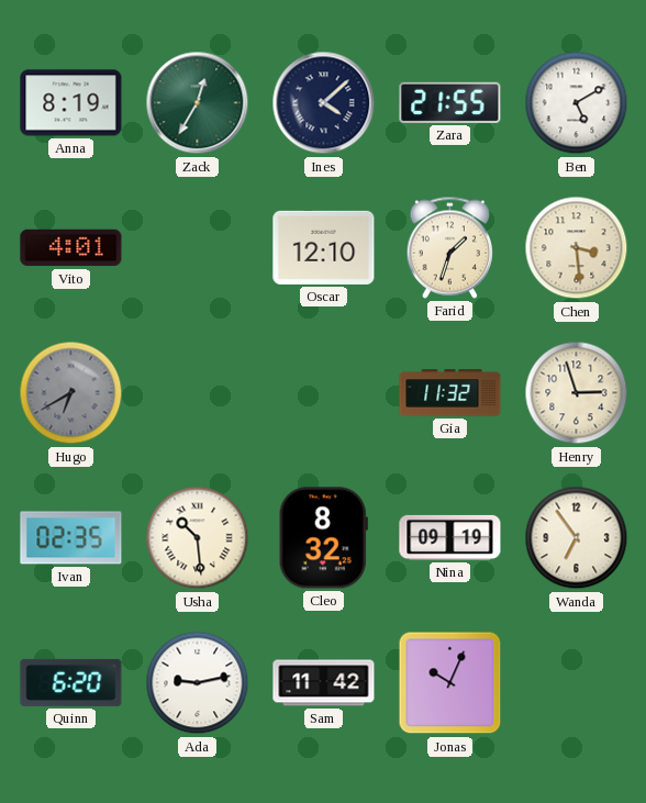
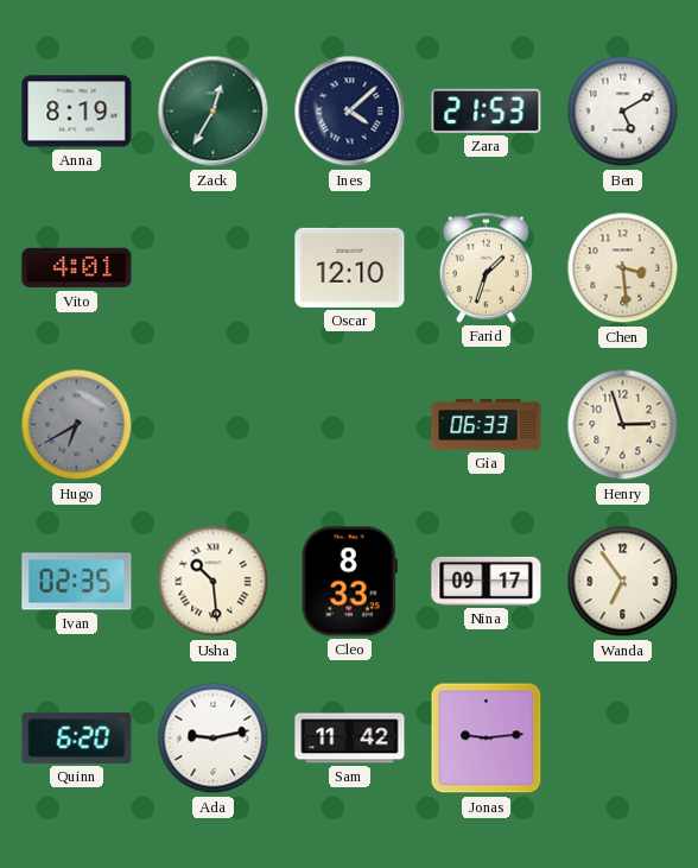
Zara: 21:55 -> 21:53
Gia: 11:32 -> 06:33
Cleo: 8:32 -> 8:33
Nina: 09:19 -> 09:17
Jonas: 10:04 -> 9:14
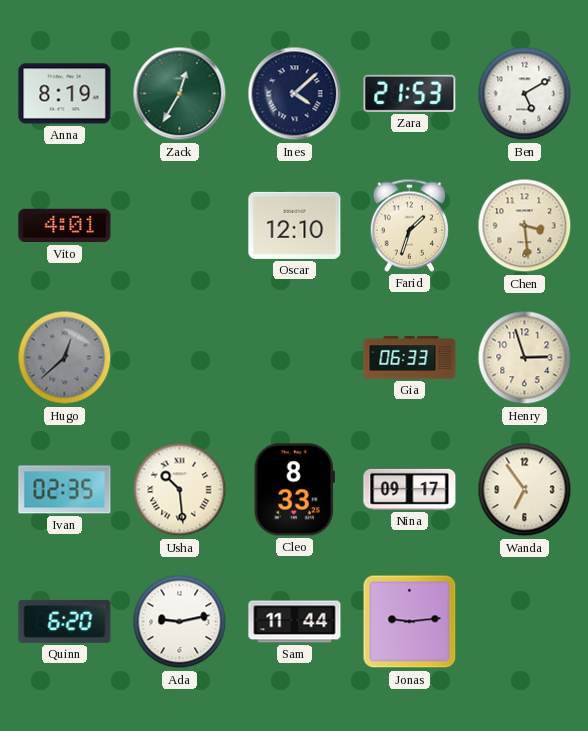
Hugo: 6:40 -> 12:38
Sam: 11:42 -> 11:44
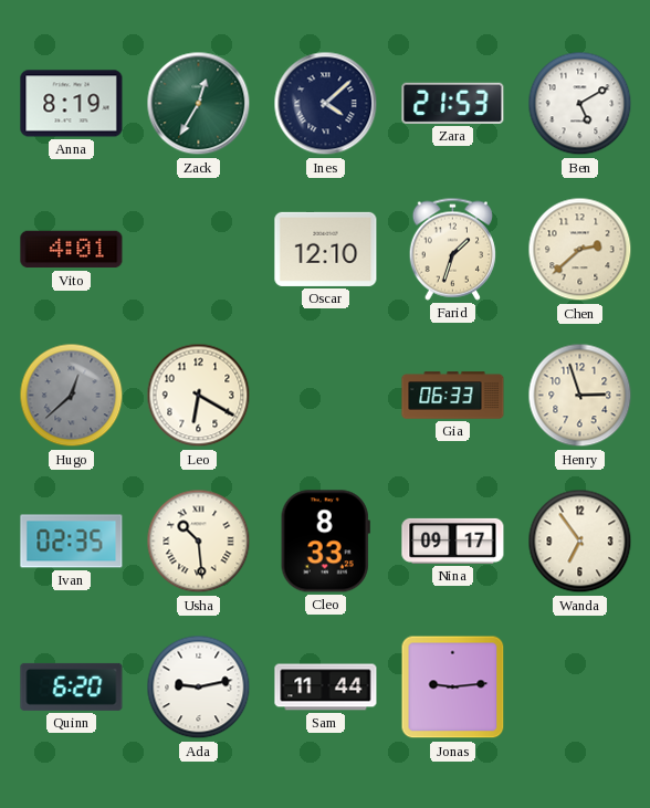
Chen: 3:29 -> 2:38
Leo: none -> 6:20
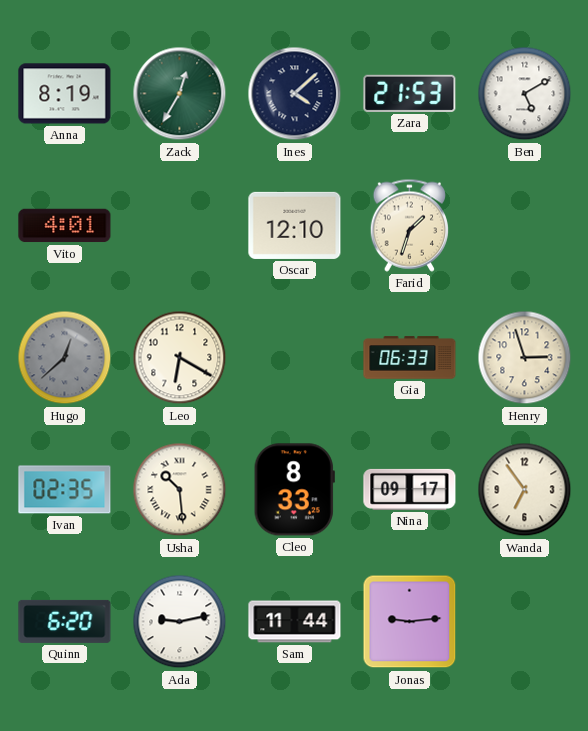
Chen: 2:38 -> none
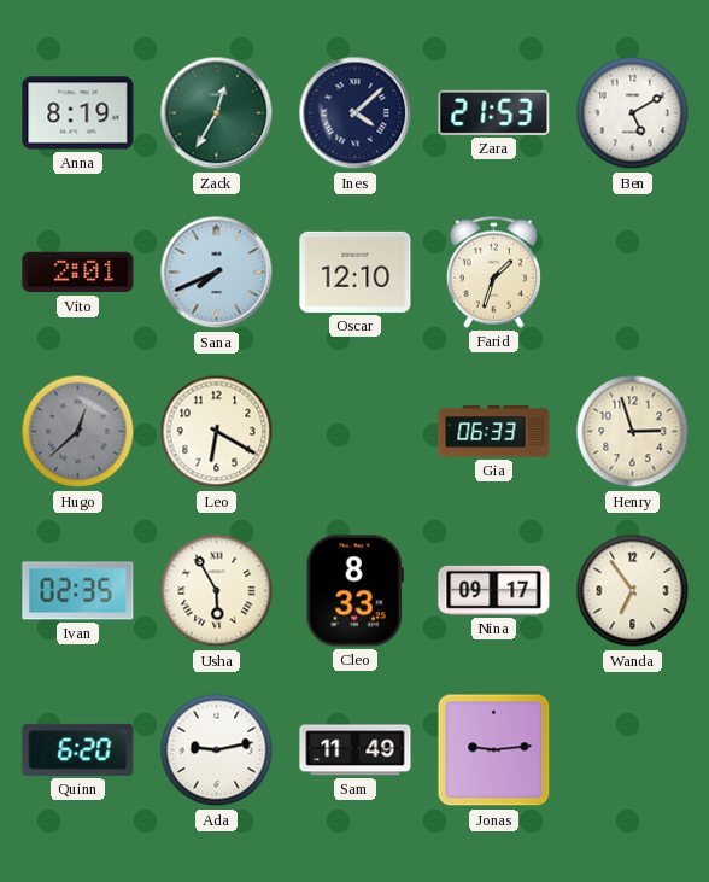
Vito: 4:01 -> 2:01
Sana: none -> 7:41
Usha: 10:29 -> 5:55
Sam: 11:44 -> 11:49
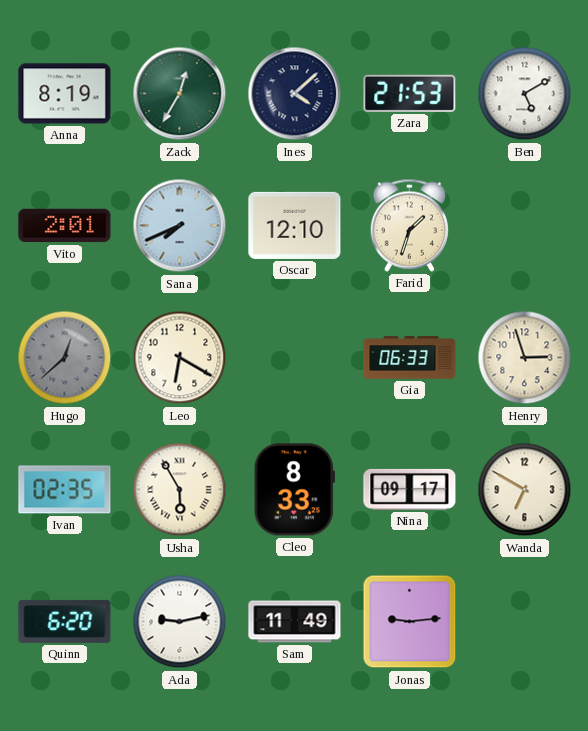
Wanda: 6:54 -> 6:50
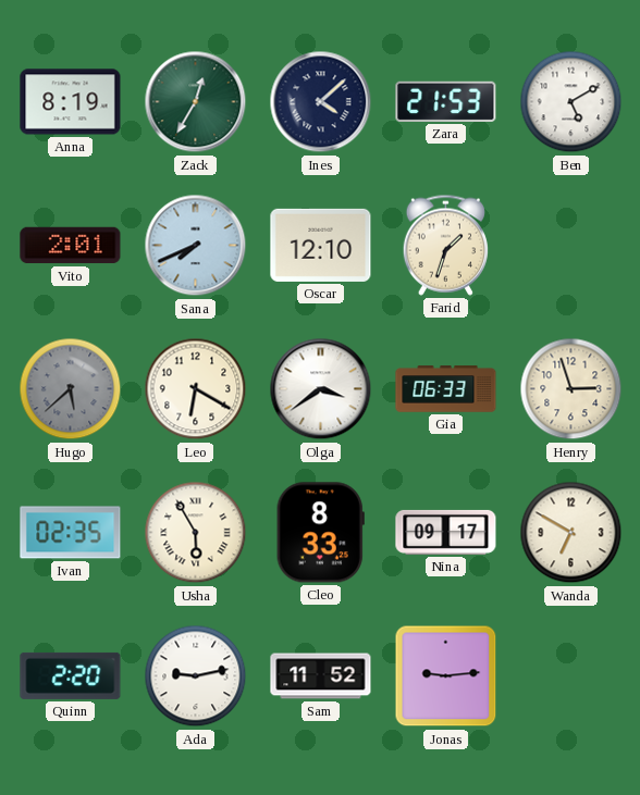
Hugo: 12:38 -> 5:38
Olga: none -> 3:39
Quinn: 6:20 -> 2:20
Sam: 11:49 -> 11:52
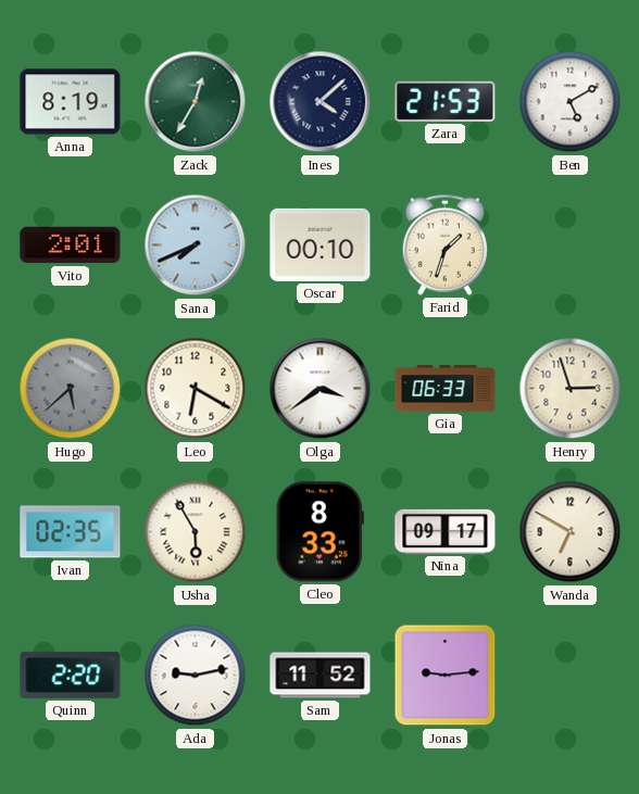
Oscar: 12:10 -> 00:10
